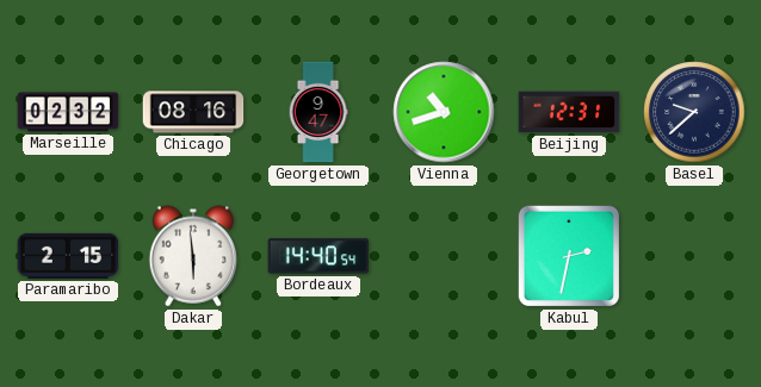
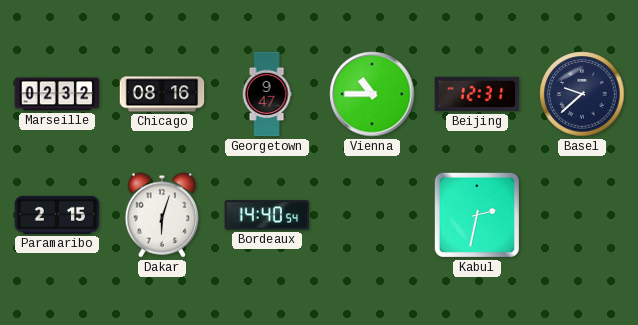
Vienna: 10:42 -> 10:45
Dakar: 5:59 -> 6:03
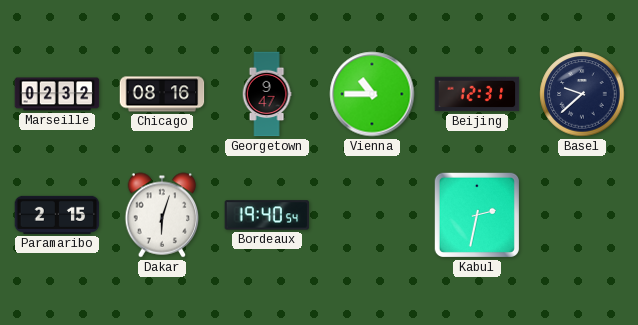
Bordeaux: 14:40 -> 19:40
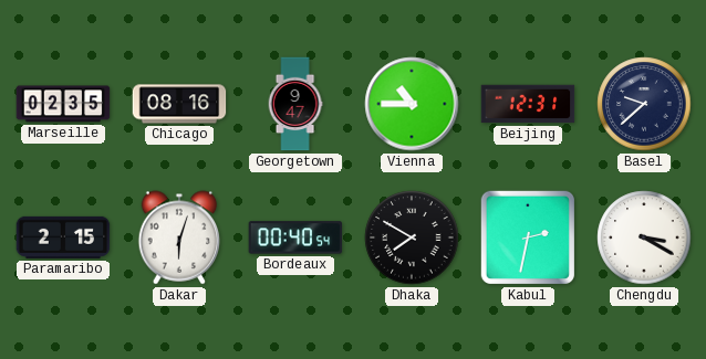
Marseille: 02:32 -> 02:35
Bordeaux: 19:40 -> 00:40
Dhaka: none -> 7:50
Chengdu: none -> 3:20
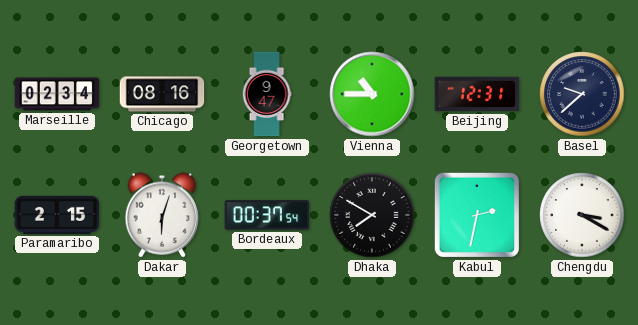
Marseille: 02:35 -> 02:34
Bordeaux: 00:40 -> 00:37
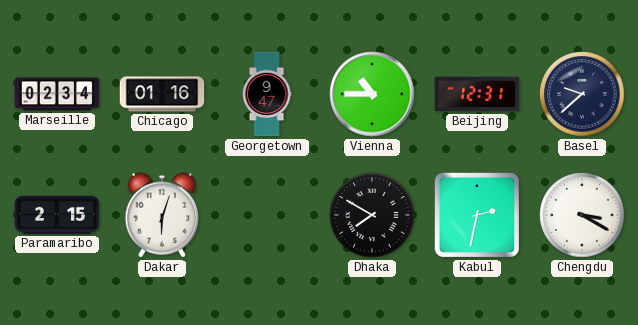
Chicago: 08:16 -> 01:16
Bordeaux: 00:37 -> none
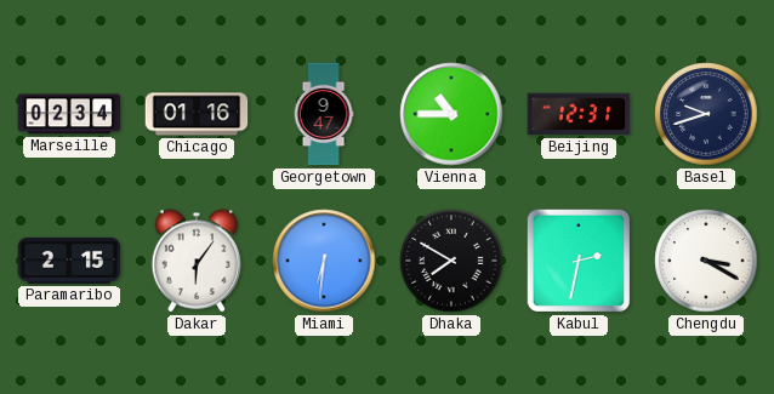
Basel: 9:38 -> 9:42
Dakar: 6:03 -> 6:06
Miami: none -> 6:31
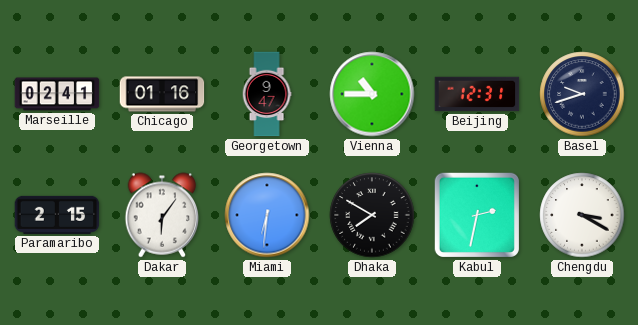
Marseille: 02:34 -> 02:41
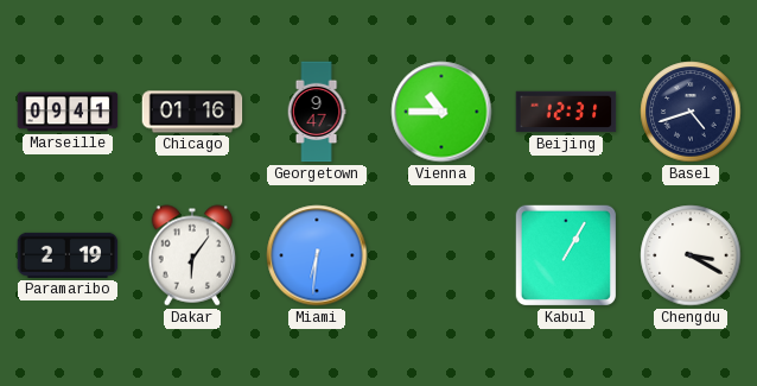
Marseille: 02:41 -> 09:41
Basel: 9:42 -> 4:42
Paramaribo: 2:15 -> 2:19
Dhaka: 7:50 -> none
Kabul: 2:32 -> 1:05
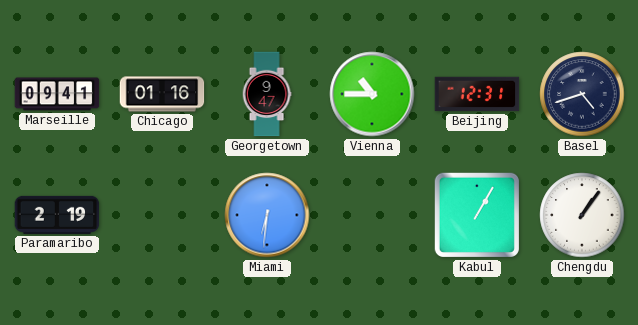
Dakar: 6:06 -> none
Chengdu: 3:20 -> 1:06
